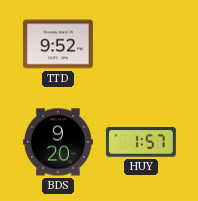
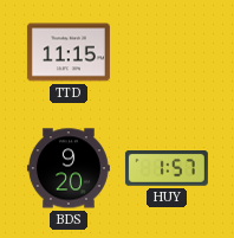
TTD: 9:52 -> 11:15
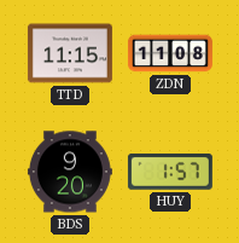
ZDN: none -> 11:08
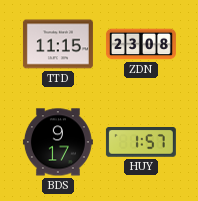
ZDN: 11:08 -> 23:08
BDS: 9:20 -> 9:17
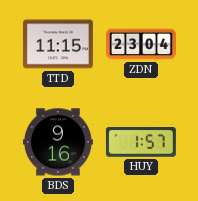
ZDN: 23:08 -> 23:04
BDS: 9:17 -> 9:16
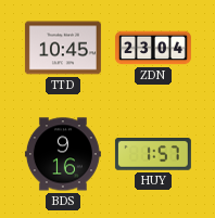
TTD: 11:15 -> 10:45
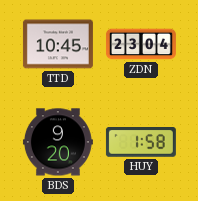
BDS: 9:16 -> 9:20
HUY: 1:57 -> 1:58
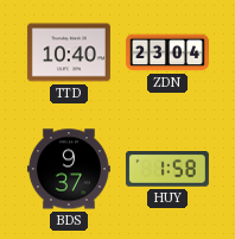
TTD: 10:45 -> 10:40
BDS: 9:20 -> 9:37
